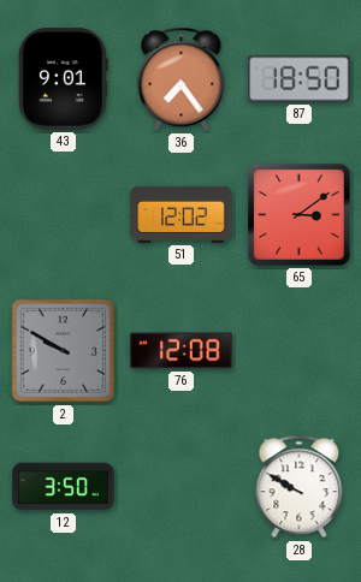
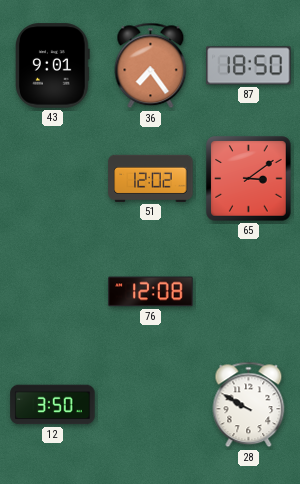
2: 9:50 -> none
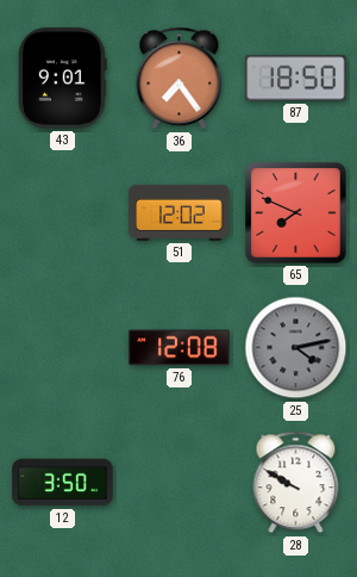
65: 3:09 -> 7:49
25: none -> 4:13
